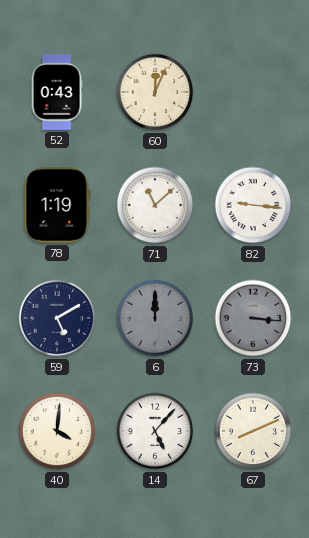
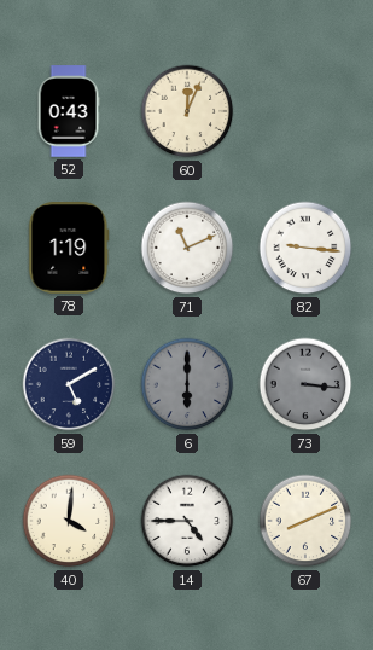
71: 11:08 -> 11:11
6: 12:00 -> 6:00
14: 5:07 -> 4:45
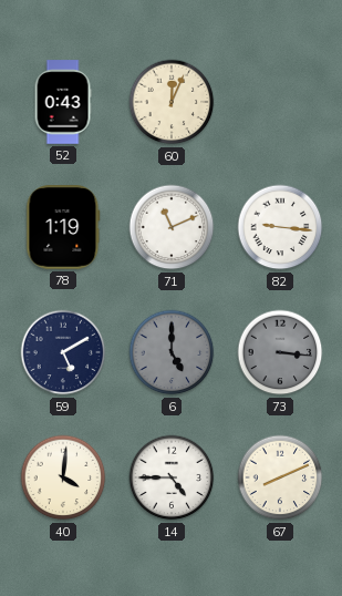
6: 6:00 -> 5:00
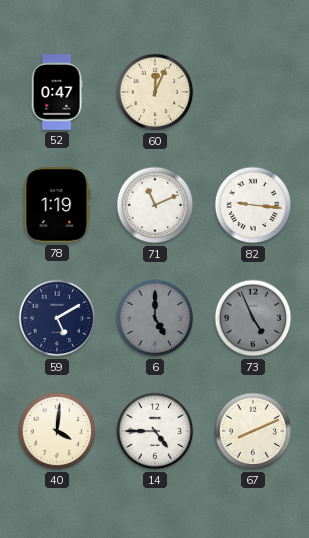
52: 0:43 -> 0:47
73: 3:16 -> 4:56
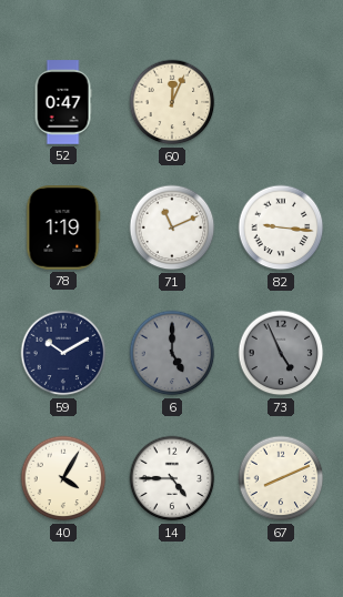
59: 5:10 -> 10:10
40: 4:01 -> 4:05
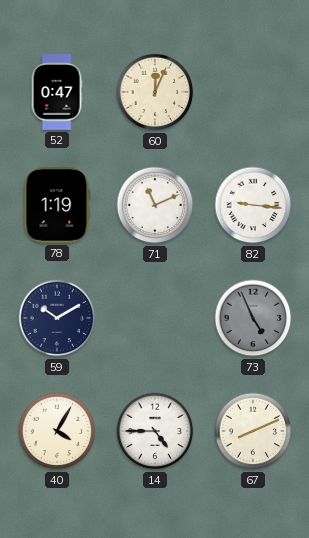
6: 5:00 -> none
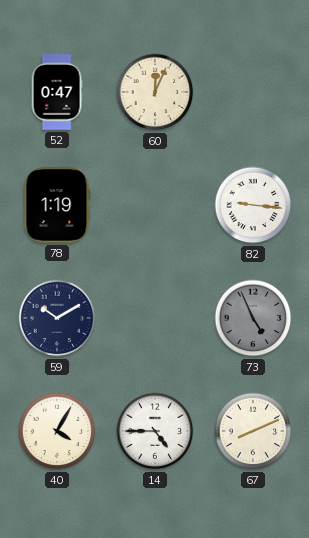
71: 11:11 -> none
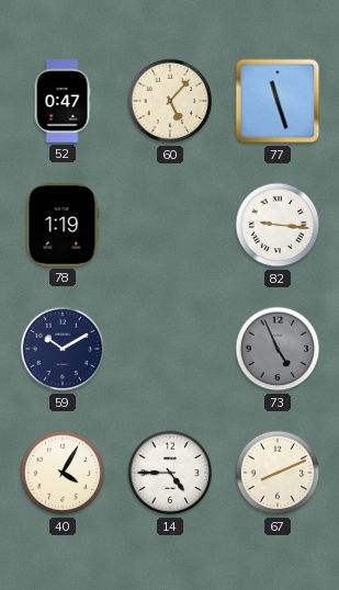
60: 12:04 -> 5:07
77: none -> 11:27
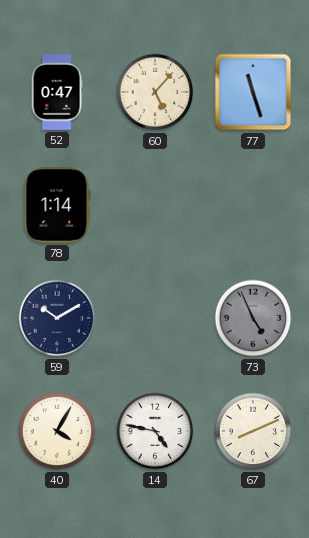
78: 1:19 -> 1:14
82: 9:16 -> none
14: 4:45 -> 4:47
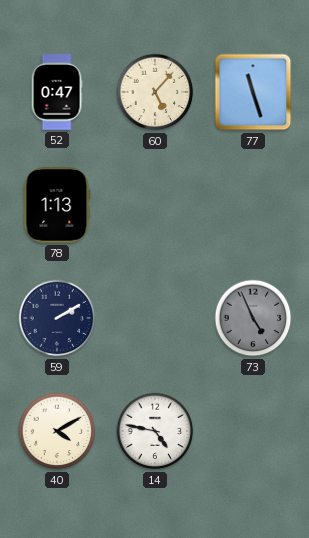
78: 1:14 -> 1:13
59: 10:10 -> 2:10
40: 4:05 -> 4:10
67: 8:11 -> none
